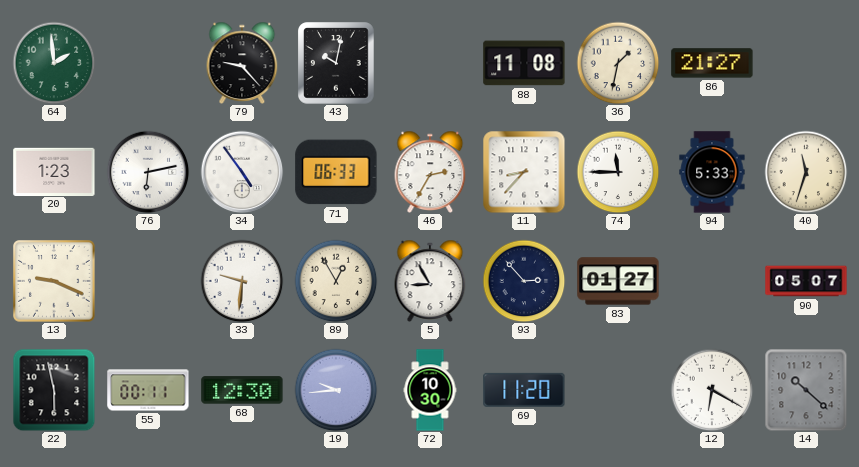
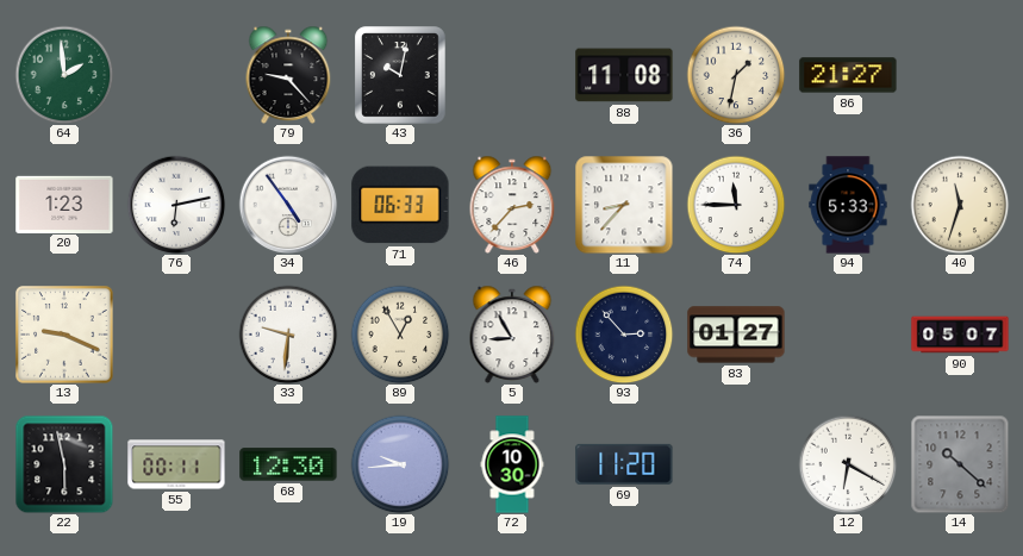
46: 2:35 -> 2:37
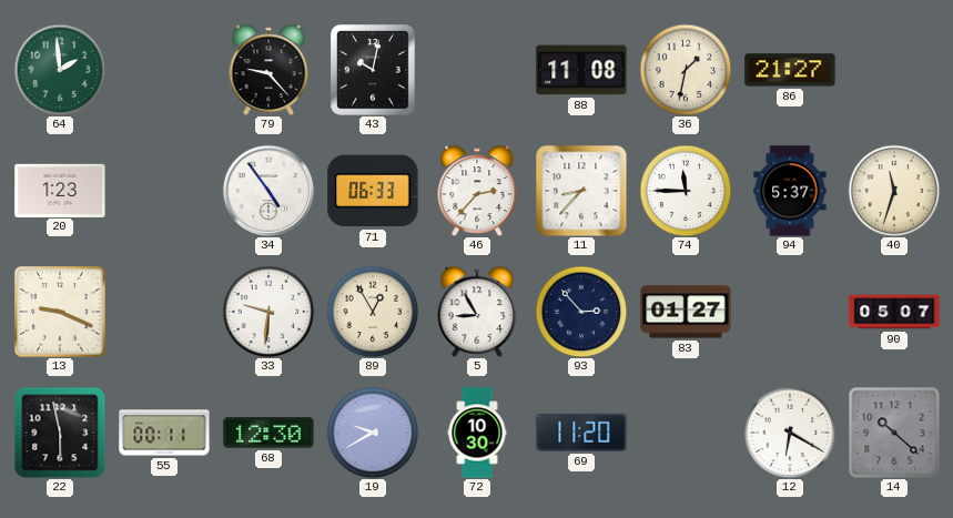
76: 6:13 -> none
94: 5:33 -> 5:37
19: 9:44 -> 9:40
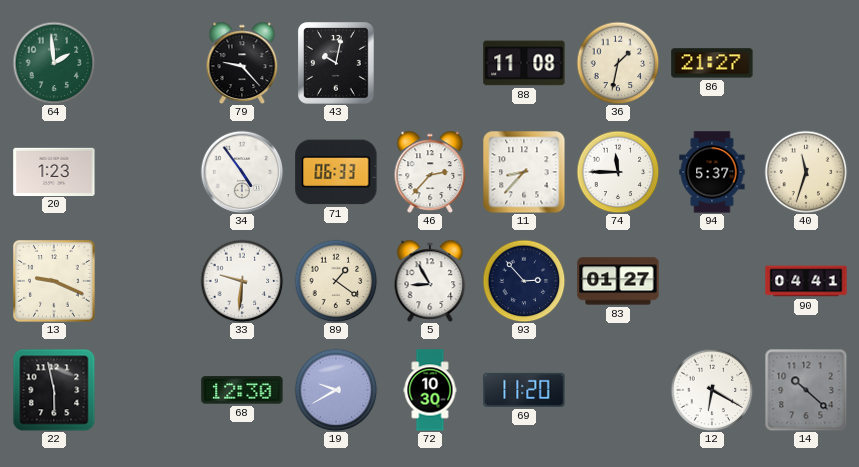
89: 12:55 -> 1:21
90: 05:07 -> 04:41
55: 00:11 -> none
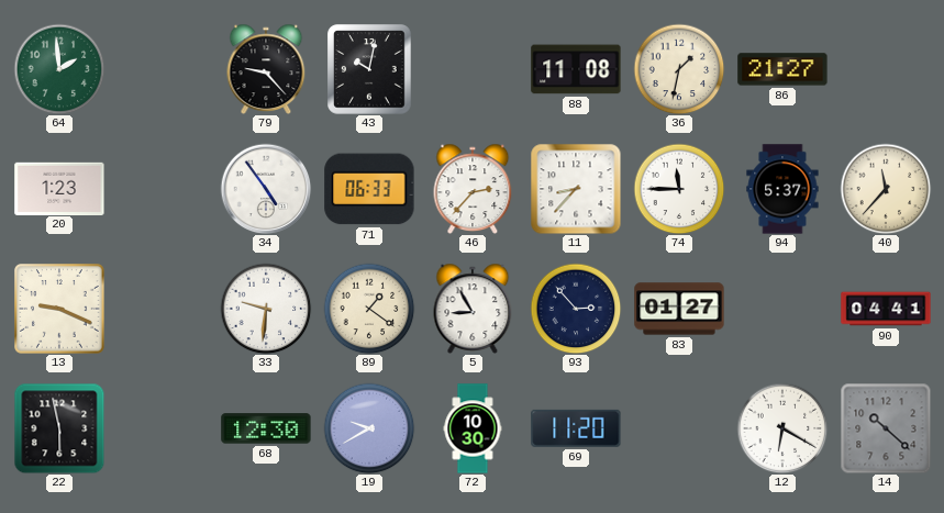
40: 11:33 -> 11:37
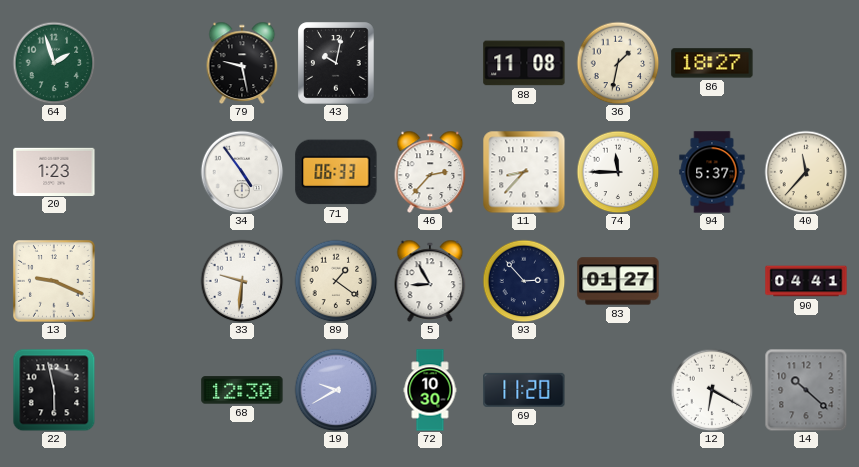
64: 1:59 -> 1:57
79: 9:23 -> 9:28
86: 21:27 -> 18:27
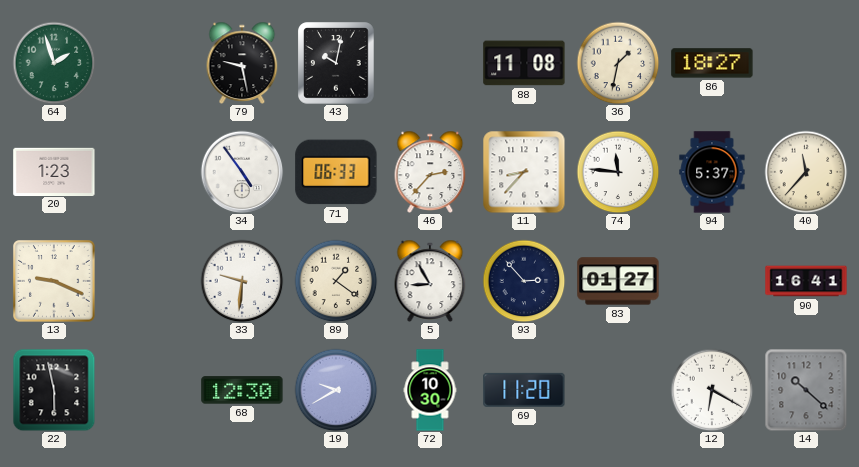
74: 11:45 -> 11:46
90: 04:41 -> 16:41
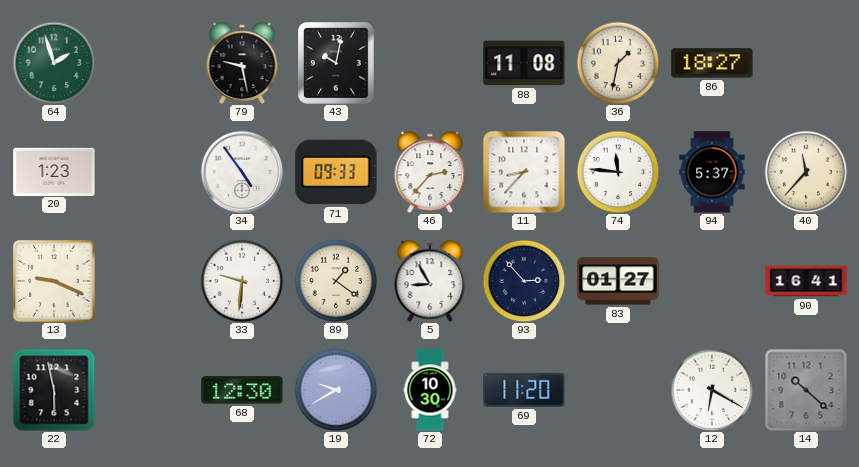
71: 06:33 -> 09:33
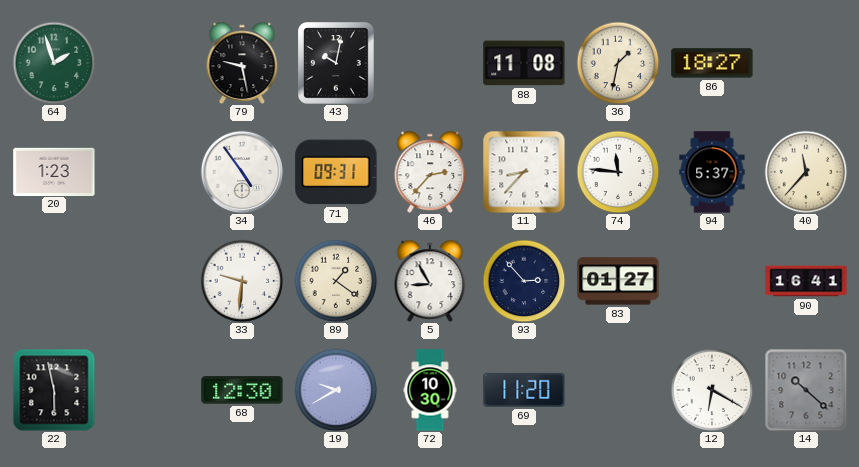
71: 09:33 -> 09:31
13: 9:19 -> none
